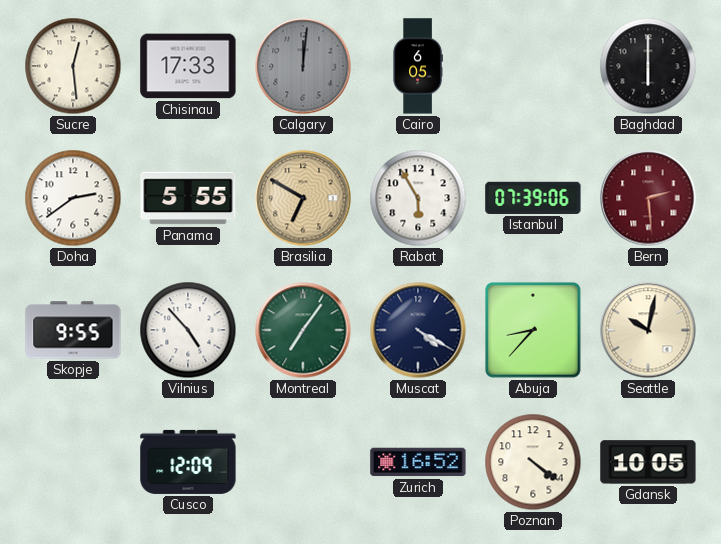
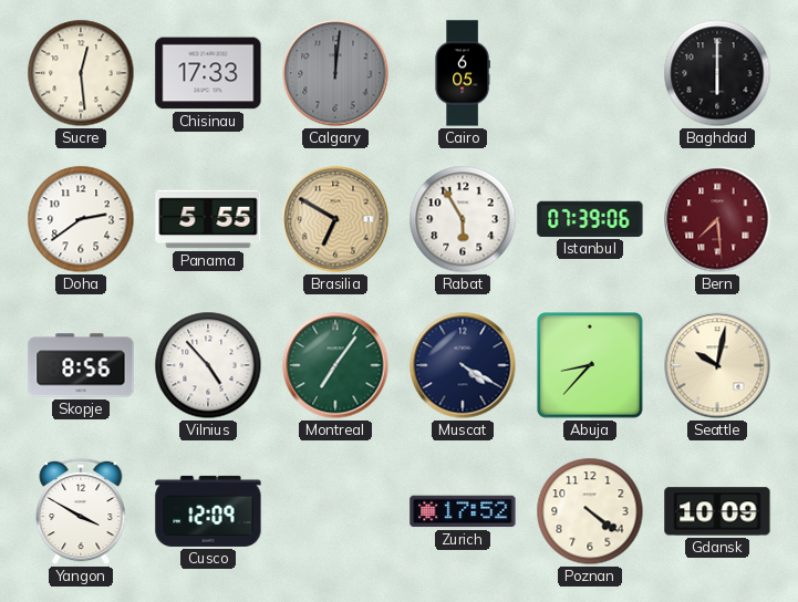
Bern: 2:29 -> 7:29
Skopje: 9:55 -> 8:56
Yangon: none -> 3:50
Zurich: 16:52 -> 17:52
Gdansk: 10:05 -> 10:09
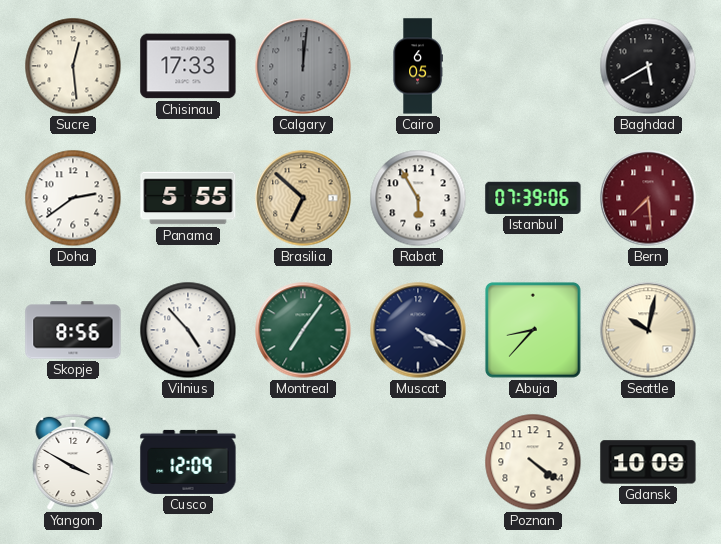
Baghdad: 6:00 -> 5:40
Brasilia: 6:50 -> 6:52
Zurich: 17:52 -> none
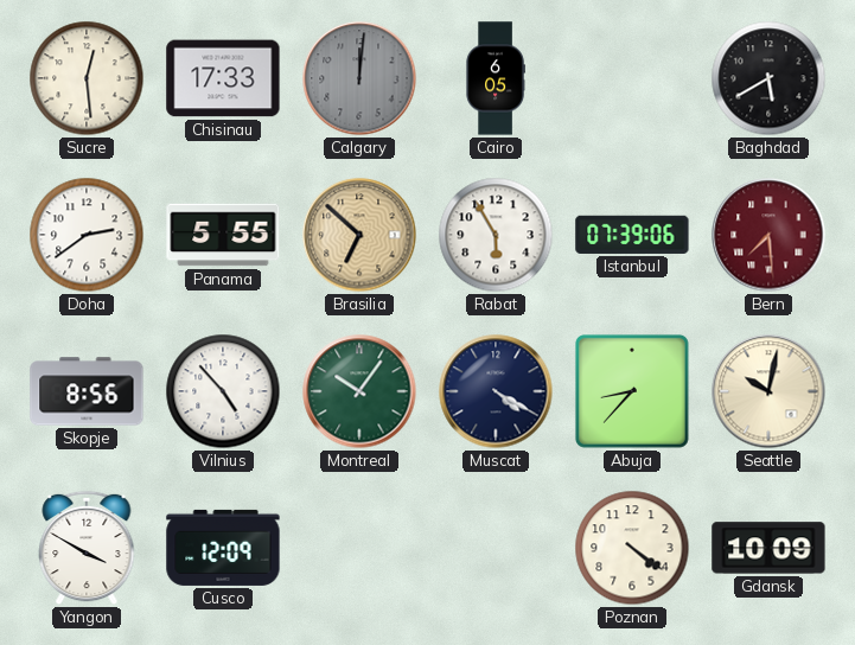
Montreal: 7:06 -> 10:06
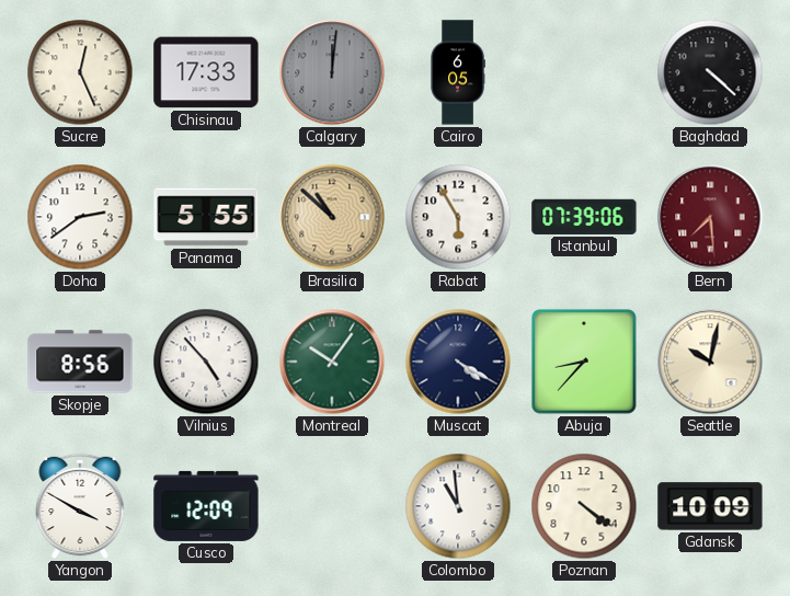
Sucre: 12:29 -> 12:26
Baghdad: 5:40 -> 4:22
Brasilia: 6:52 -> 10:52
Colombo: none -> 10:59
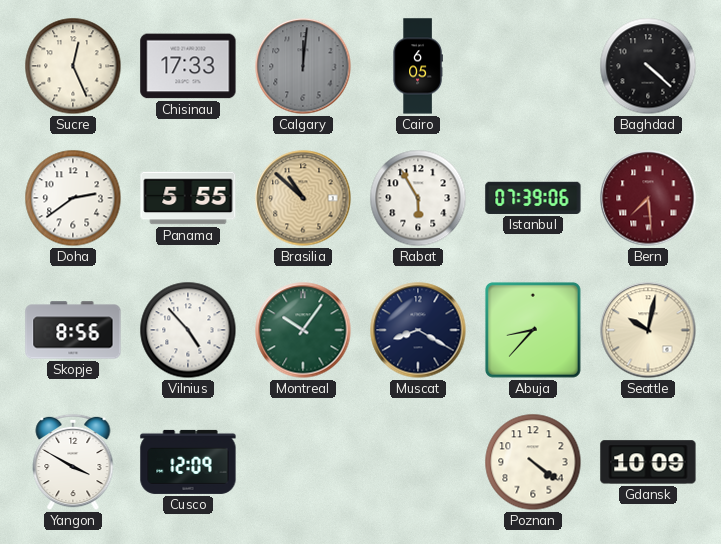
Muscat: 4:20 -> 8:20
Colombo: 10:59 -> none
